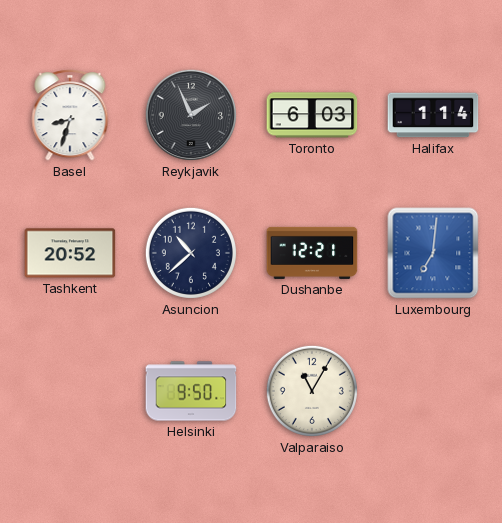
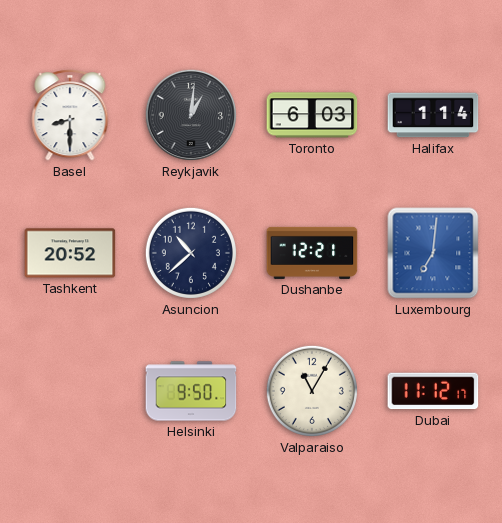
Basel: 8:33 -> 8:30
Reykjavik: 1:56 -> 1:01
Dubai: none -> 11:12
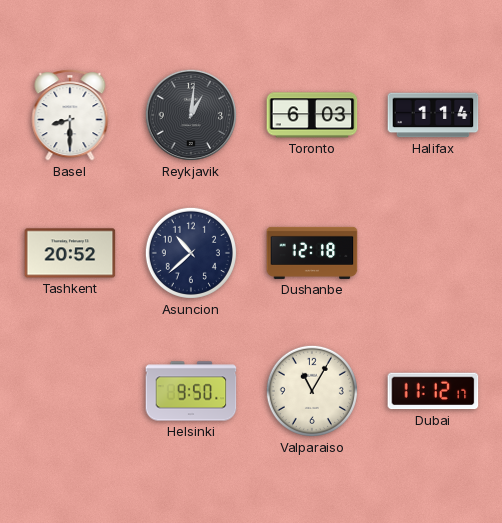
Dushanbe: 12:21 -> 12:18
Luxembourg: 7:01 -> none
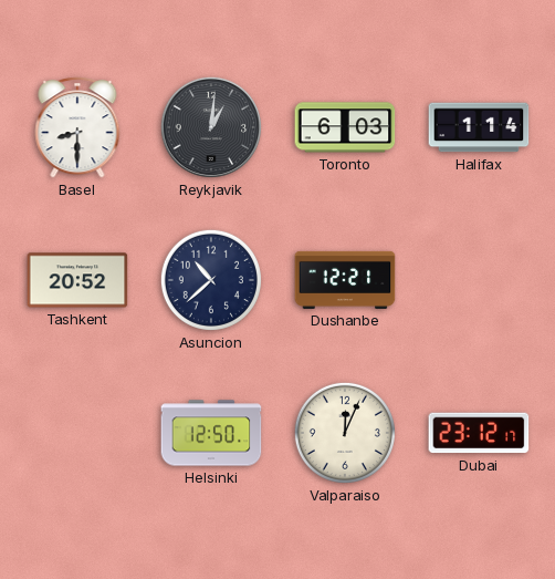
Dushanbe: 12:18 -> 12:21
Helsinki: 9:50 -> 12:50
Valparaiso: 11:05 -> 12:04
Dubai: 11:12 -> 23:12
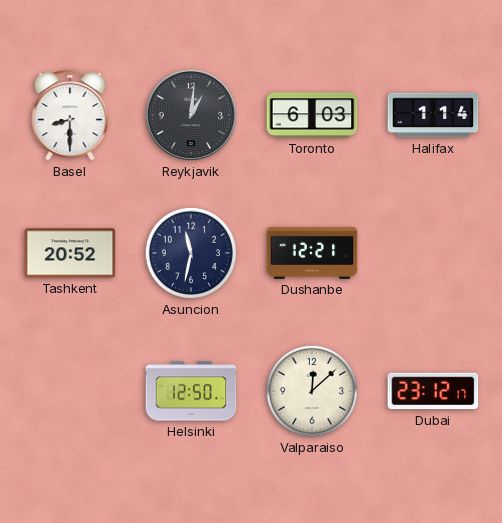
Asuncion: 10:38 -> 11:32
Valparaiso: 12:04 -> 12:08
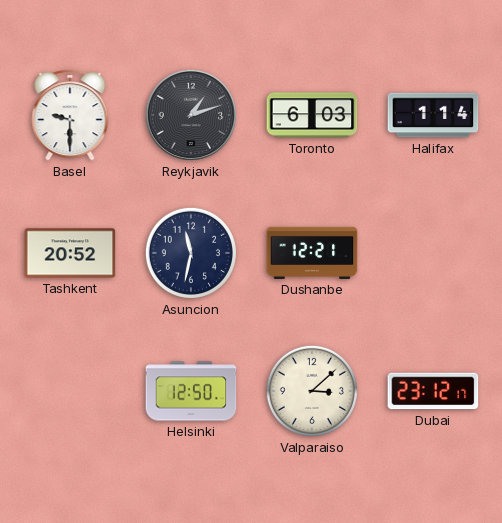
Basel: 8:30 -> 9:30
Reykjavik: 1:01 -> 1:12
Valparaiso: 12:08 -> 3:08
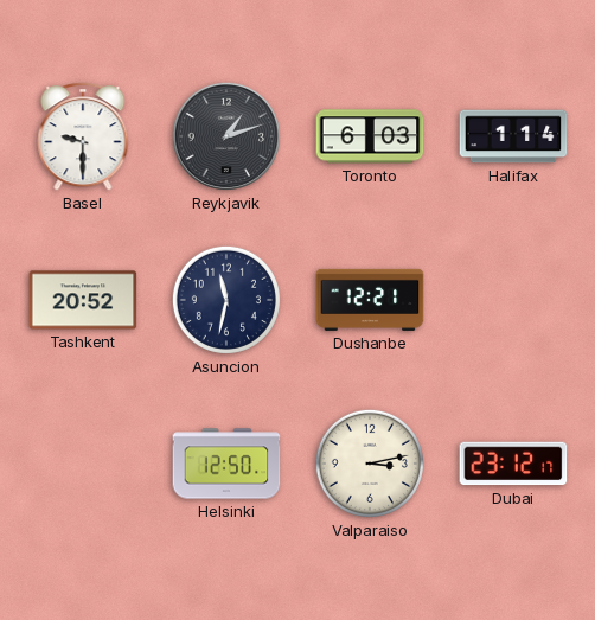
Valparaiso: 3:08 -> 3:13
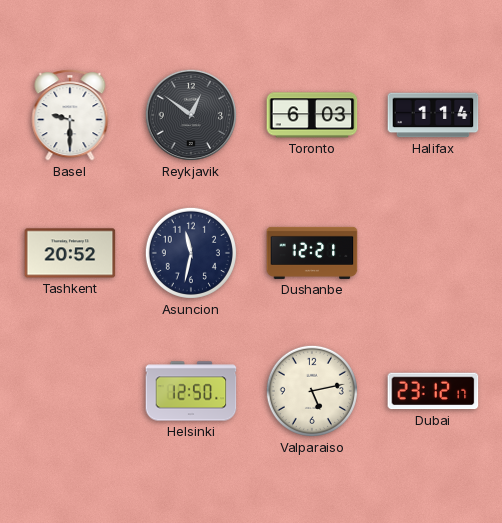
Reykjavik: 1:12 -> 12:51
Valparaiso: 3:13 -> 5:13
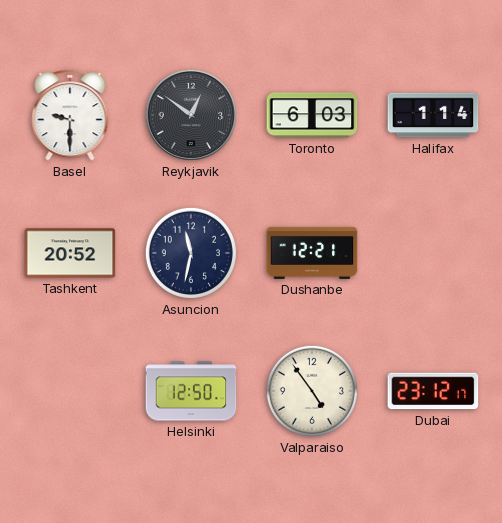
Valparaiso: 5:13 -> 4:54
